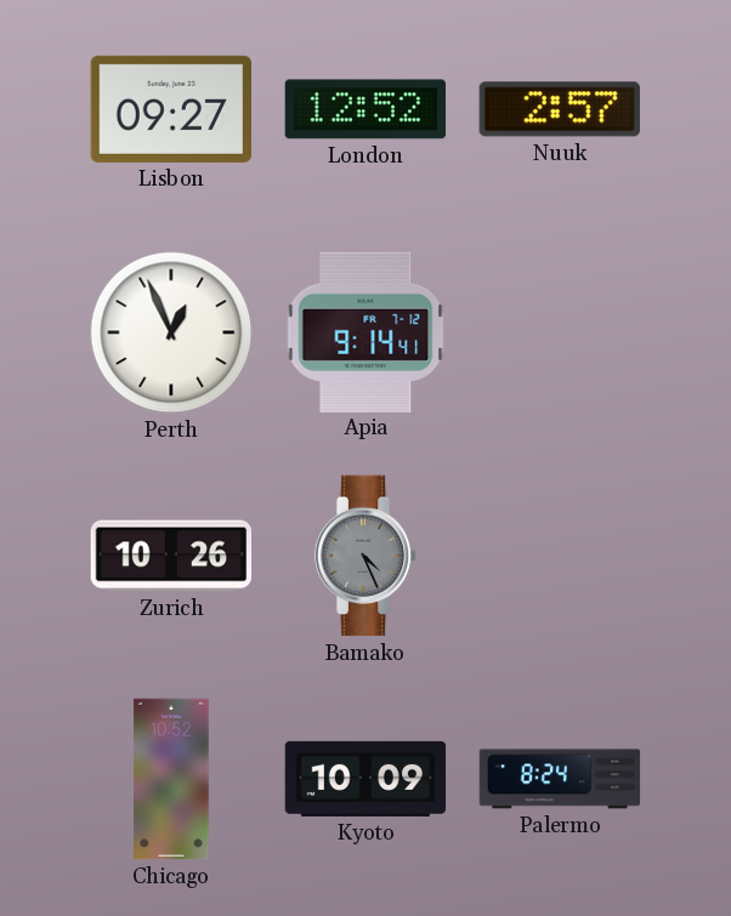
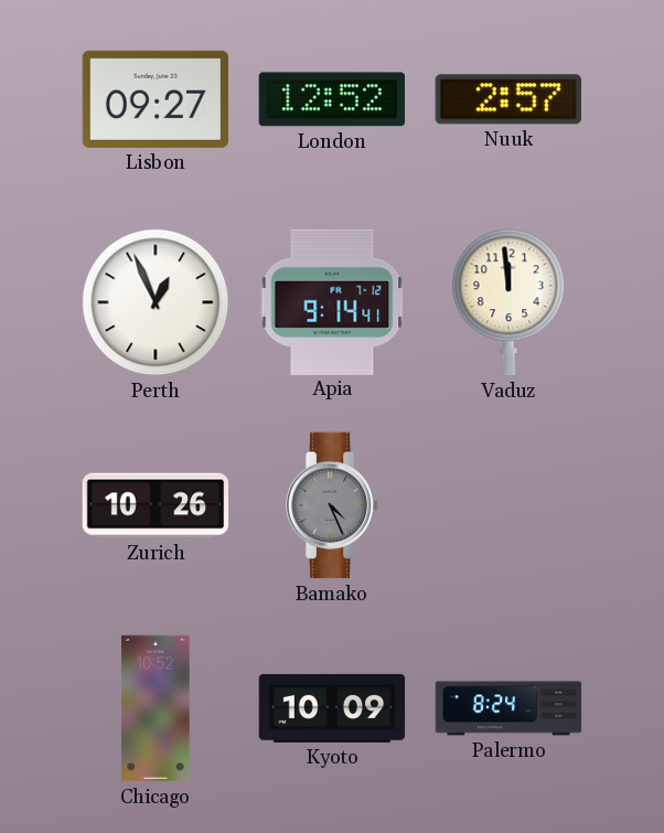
Vaduz: none -> 11:59
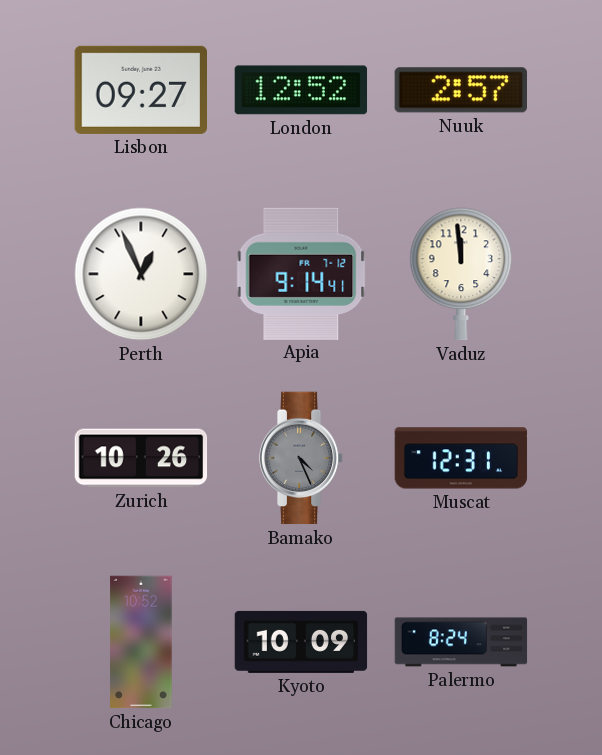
Muscat: none -> 12:31
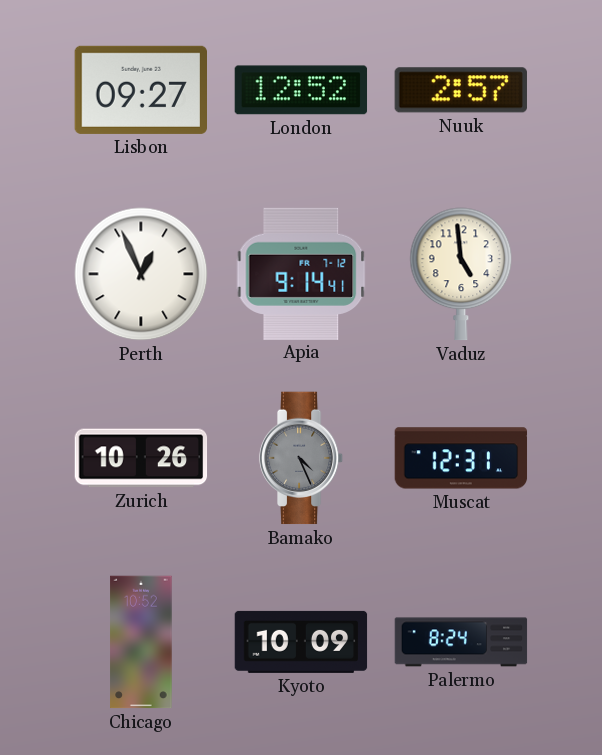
Vaduz: 11:59 -> 4:59
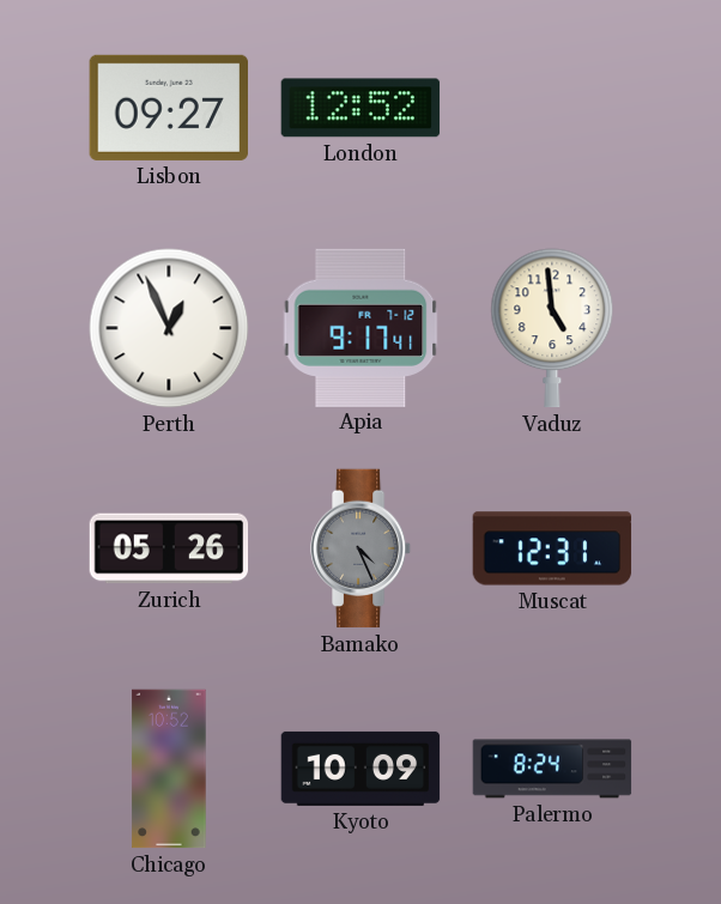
Nuuk: 2:57 -> none
Apia: 9:14 -> 9:17
Zurich: 10:26 -> 05:26
